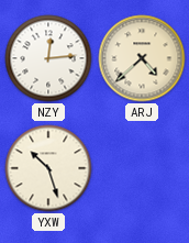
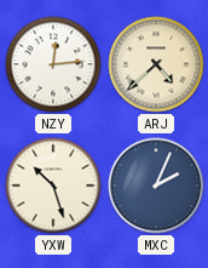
MXC: none -> 2:04
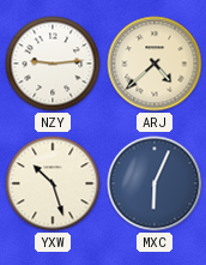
NZY: 12:14 -> 9:14
MXC: 2:04 -> 6:04
